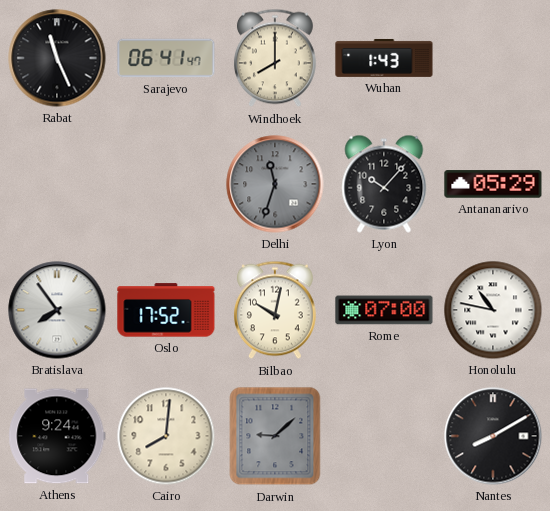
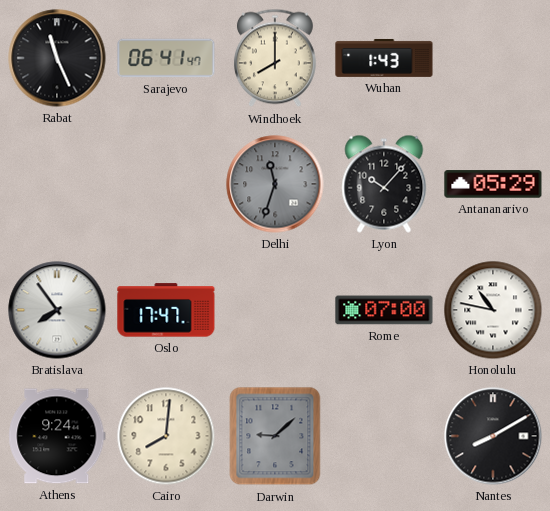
Oslo: 17:52 -> 17:47
Bilbao: 10:02 -> none
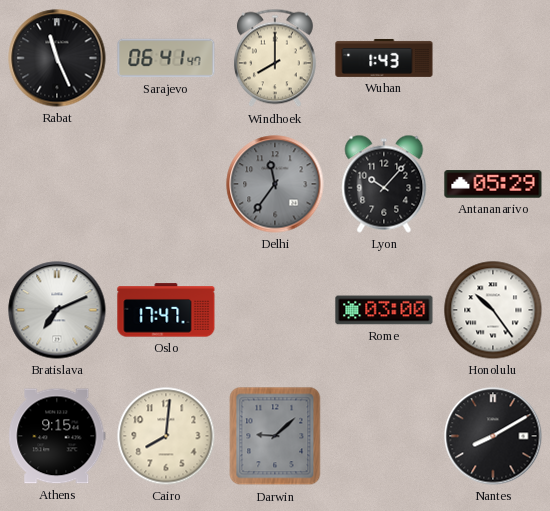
Delhi: 11:33 -> 11:36
Bratislava: 7:54 -> 7:11
Rome: 07:00 -> 03:00
Honolulu: 10:47 -> 10:24
Athens: 9:24 -> 9:15
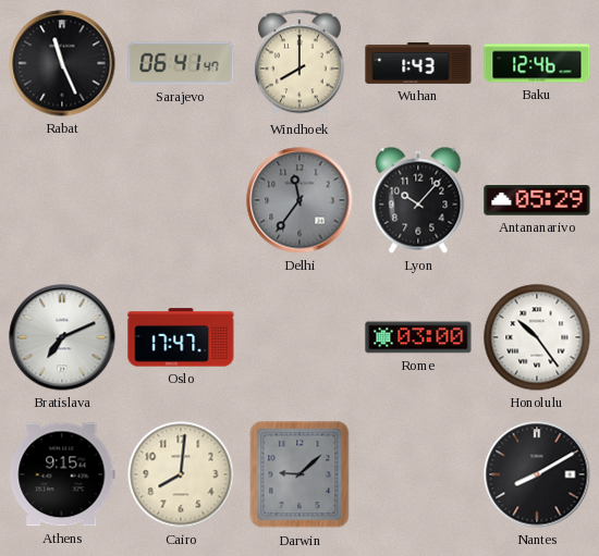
Baku: none -> 12:46
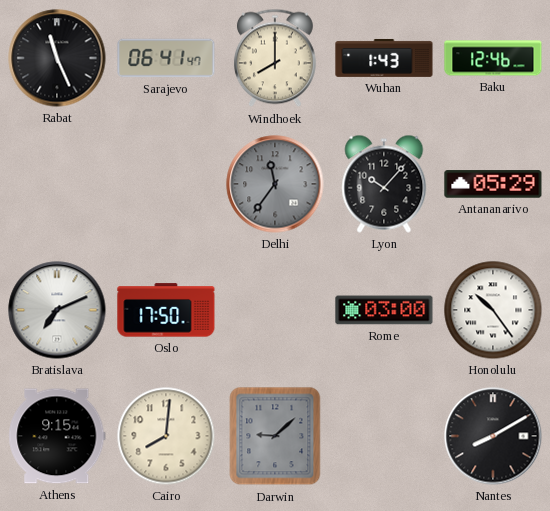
Oslo: 17:47 -> 17:50
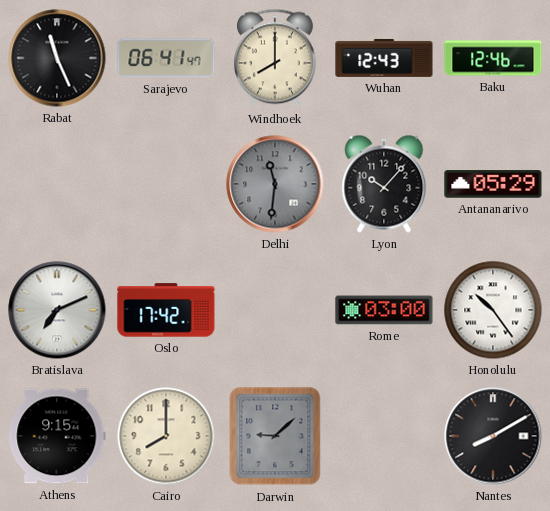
Wuhan: 1:43 -> 12:43
Delhi: 11:36 -> 11:31
Oslo: 17:50 -> 17:42
Cairo: 8:01 -> 8:00
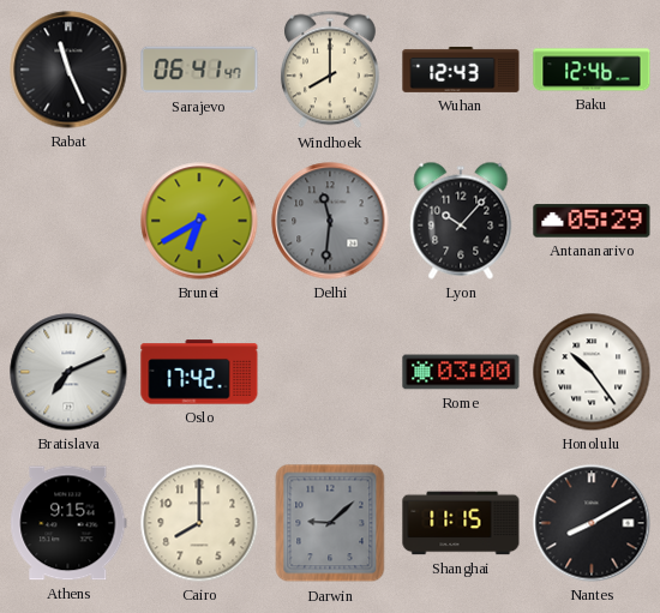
Brunei: none -> 6:40
Shanghai: none -> 11:15
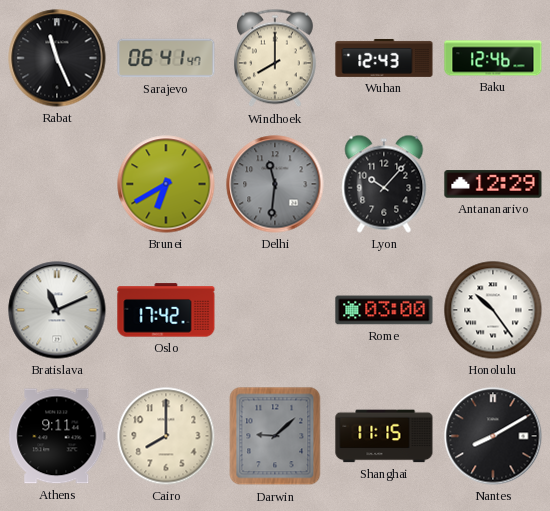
Antananarivo: 05:29 -> 12:29
Bratislava: 7:11 -> 11:11
Athens: 9:15 -> 9:11
